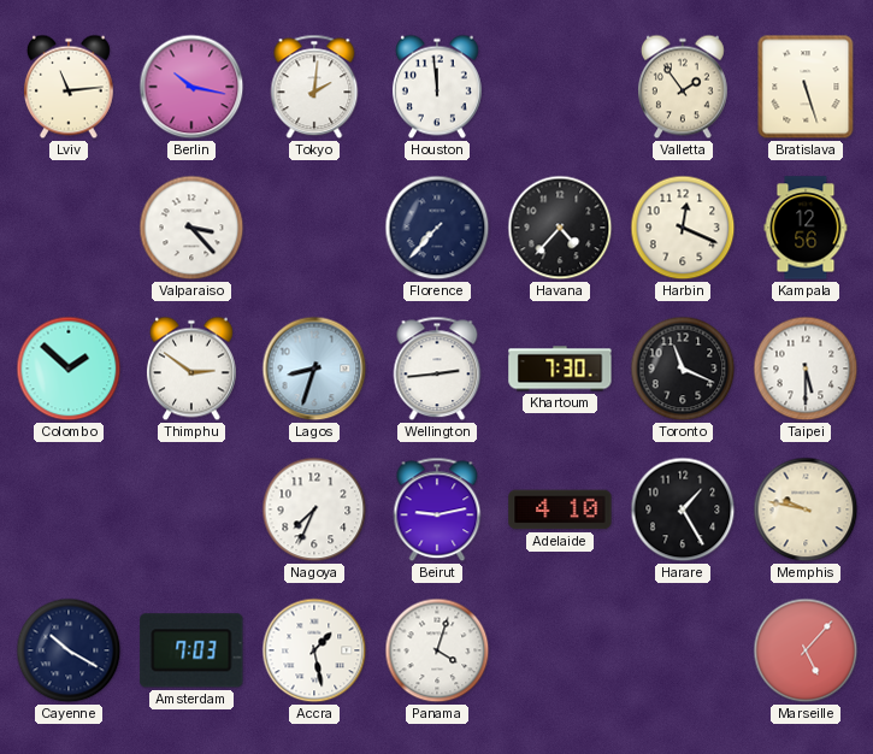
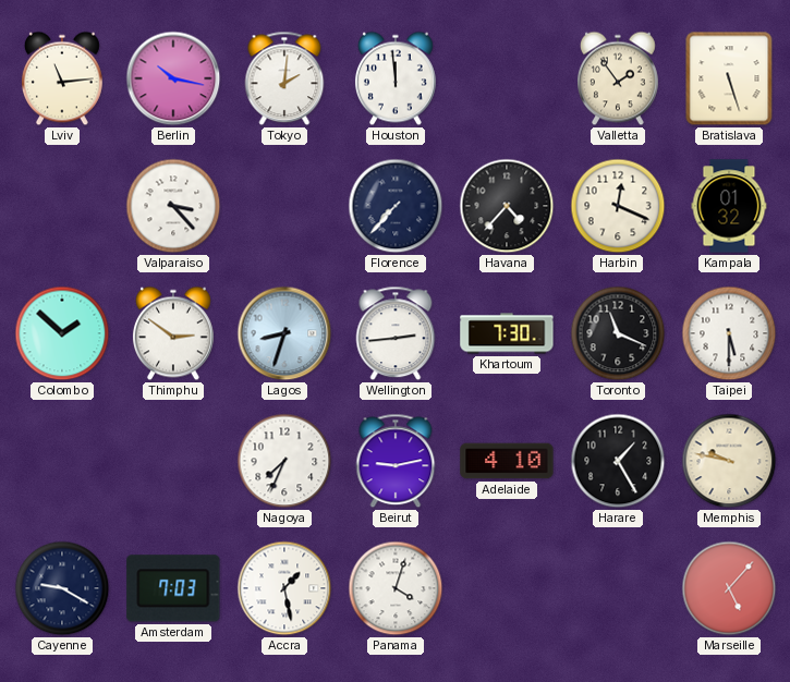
Kampala: 12:56 -> 01:32
Cayenne: 10:20 -> 9:20
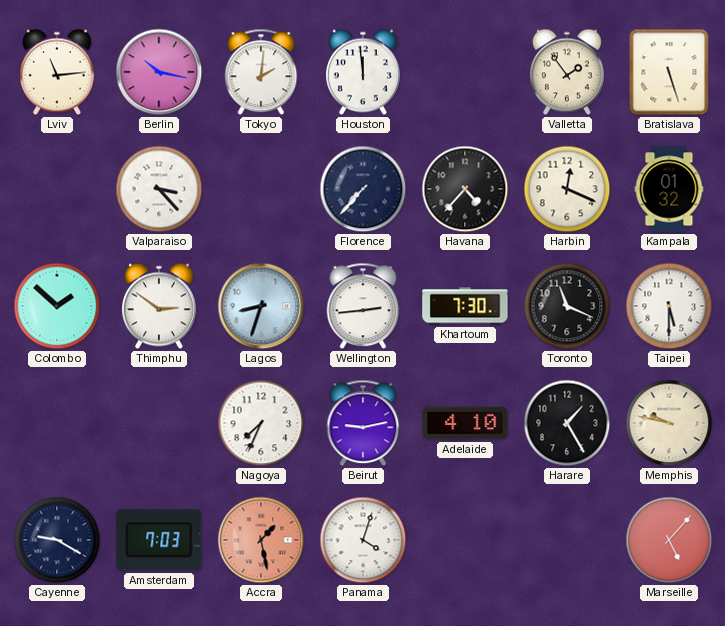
Accra dial: white -> salmon
